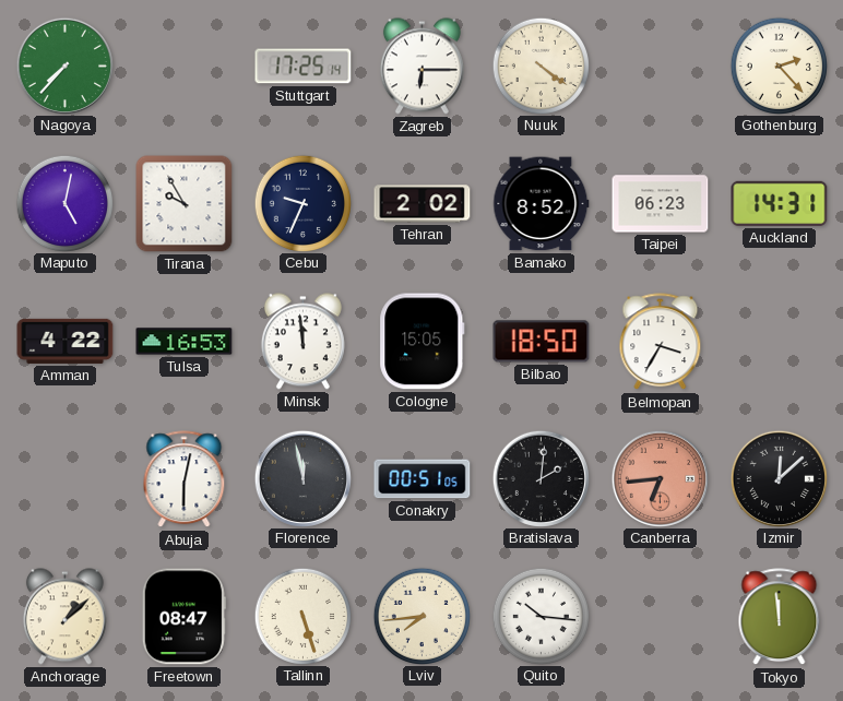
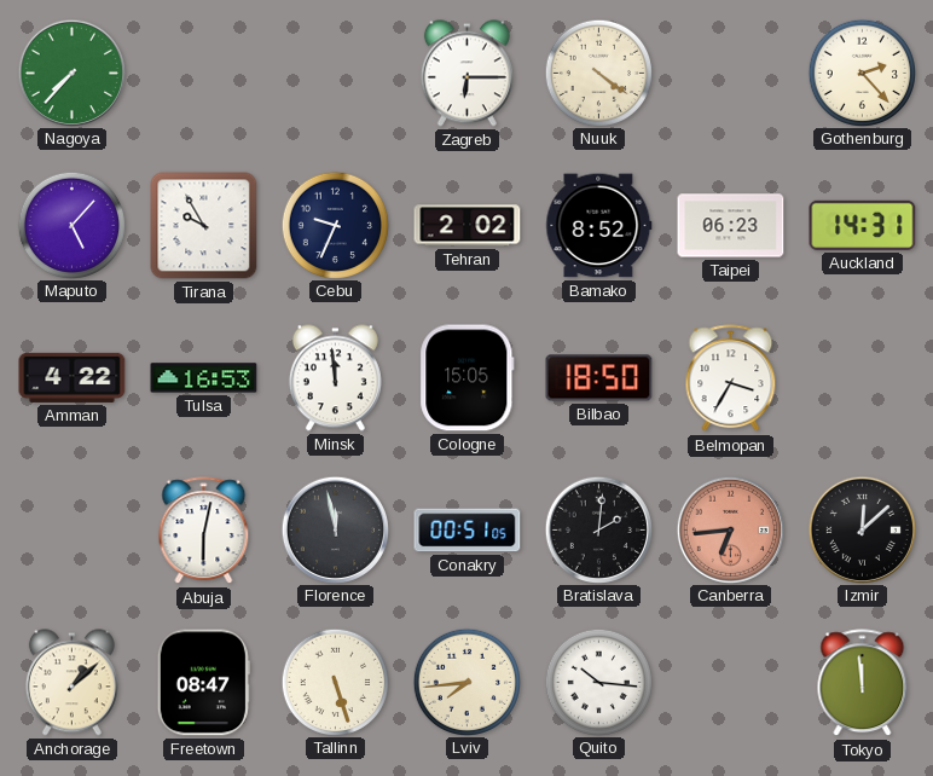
Stuttgart: 17:25 -> none
Maputo: 5:02 -> 5:07
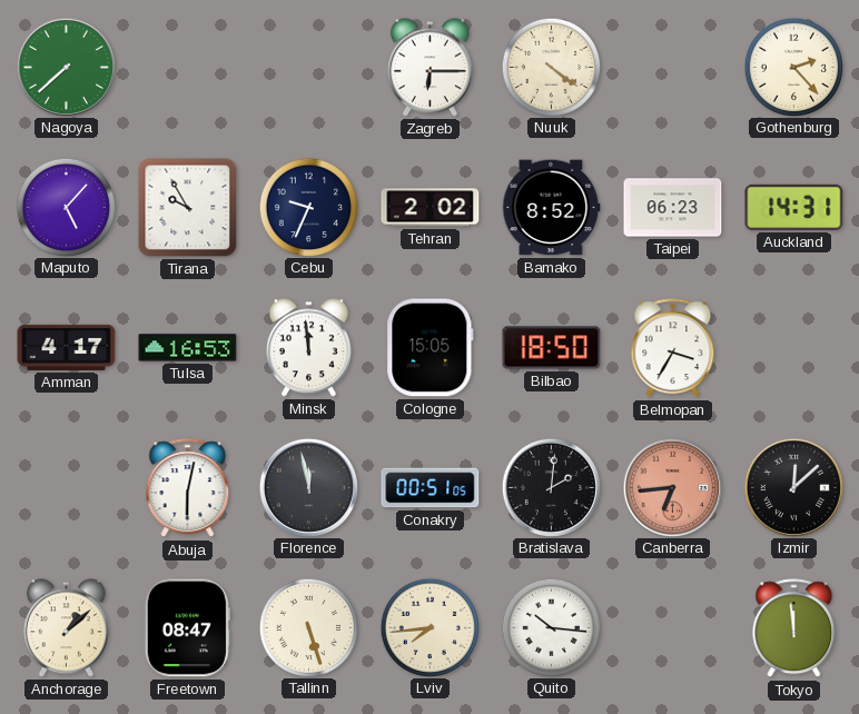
Nagoya: 7:37 -> 7:38
Amman: 4:22 -> 4:17
